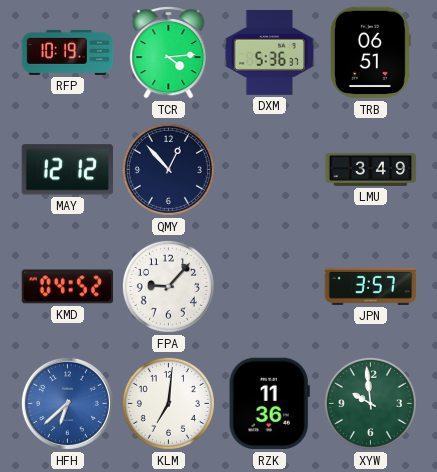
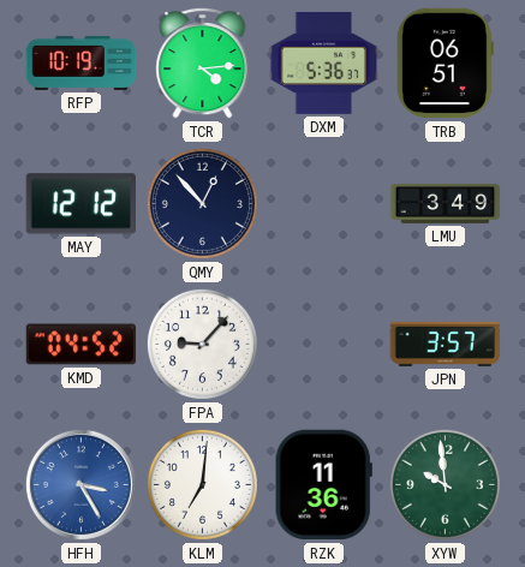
HFH: 6:38 -> 3:25
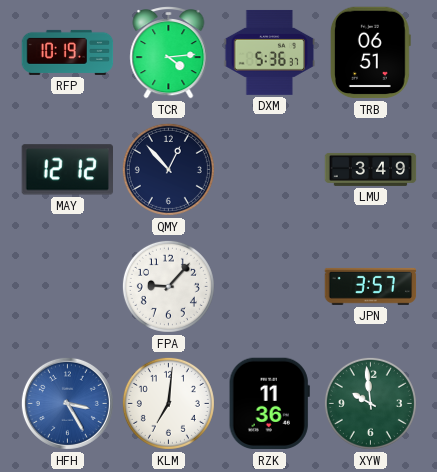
KMD: 04:52 -> none
